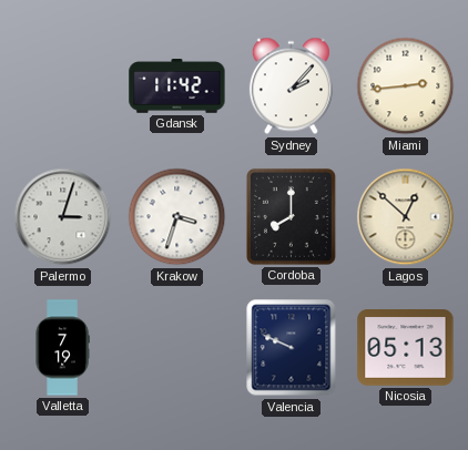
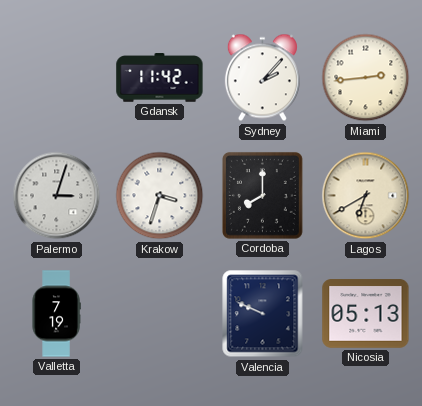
Lagos: 12:52 -> 6:40
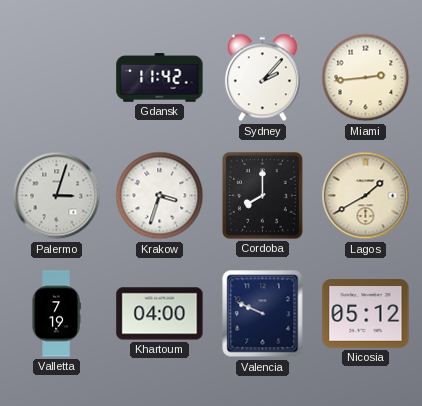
Lagos: 6:40 -> 1:40
Khartoum: none -> 04:00
Nicosia: 05:13 -> 05:12
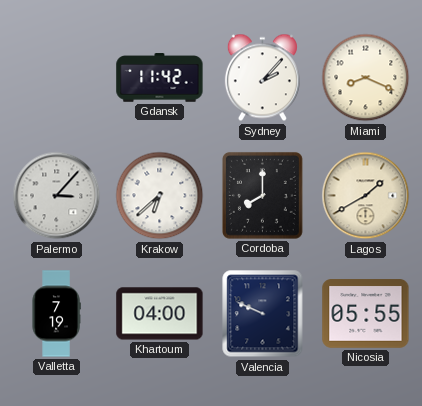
Miami: 2:44 -> 8:19
Palermo: 3:03 -> 3:07
Krakow: 3:33 -> 6:38
Nicosia: 05:12 -> 05:55
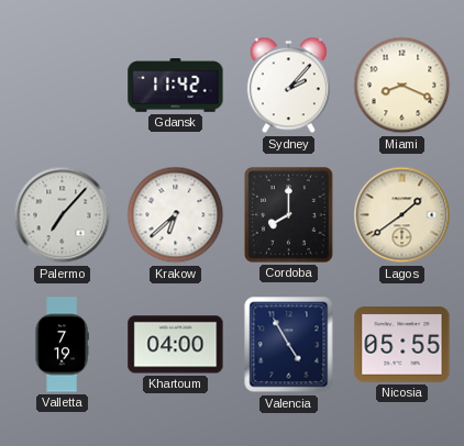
Palermo: 3:07 -> 7:07
Lagos: 1:40 -> 1:39
Valencia: 9:49 -> 4:55
